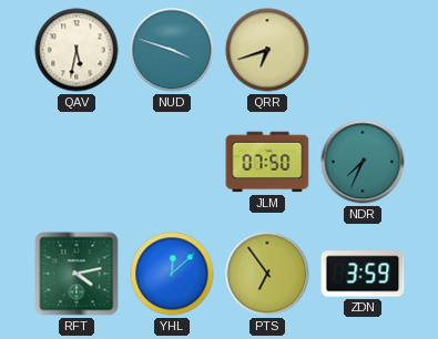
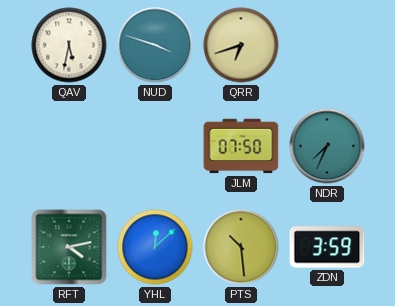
PTS: 6:54 -> 10:29
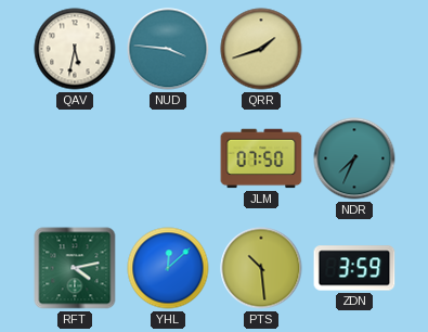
NUD: 3:48 -> 3:46
QRR: 6:42 -> 1:42
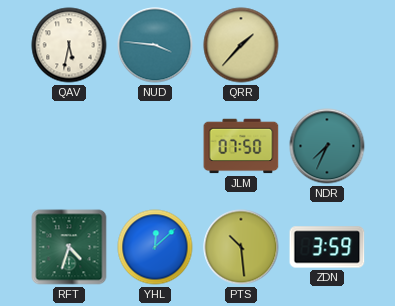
QRR: 1:42 -> 1:37
RFT: 4:13 -> 4:33
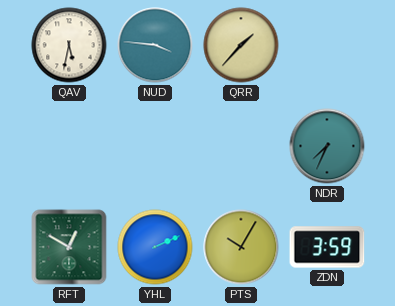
JLM: 07:50 -> none
RFT: 4:33 -> 12:50
YHL: 12:08 -> 2:11
PTS: 10:29 -> 10:05
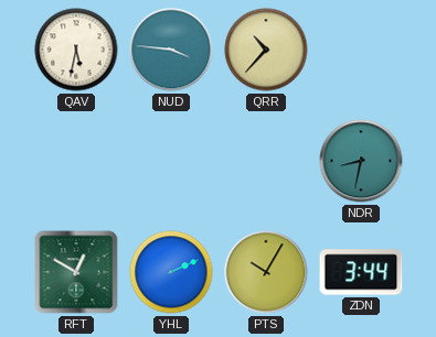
QRR: 1:37 -> 10:37
NDR: 7:34 -> 8:32
ZDN: 3:59 -> 3:44
